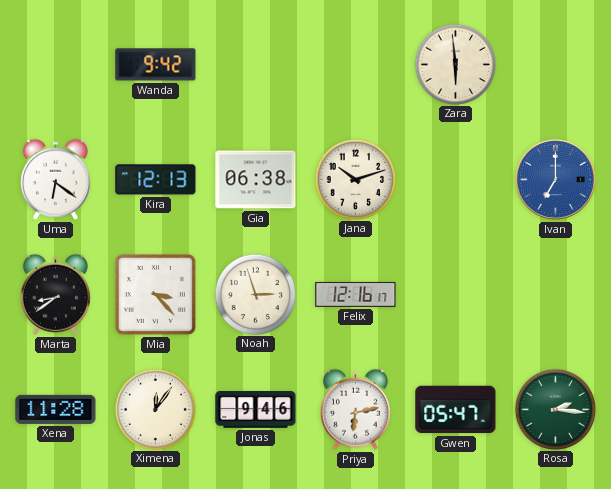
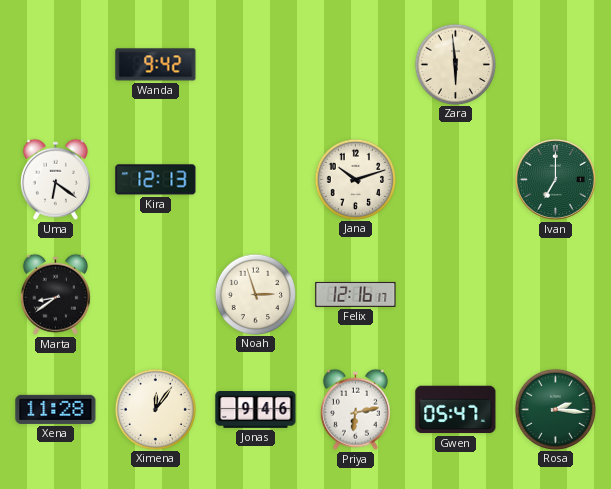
Gia: 06:38 -> none
Ivan dial: blue -> green
Mia: 3:23 -> none
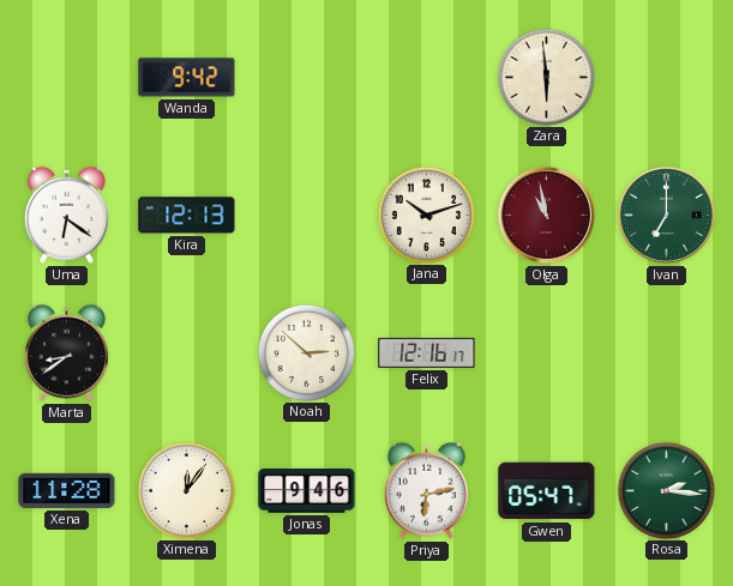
Olga: none -> 10:58
Noah: 2:57 -> 2:52
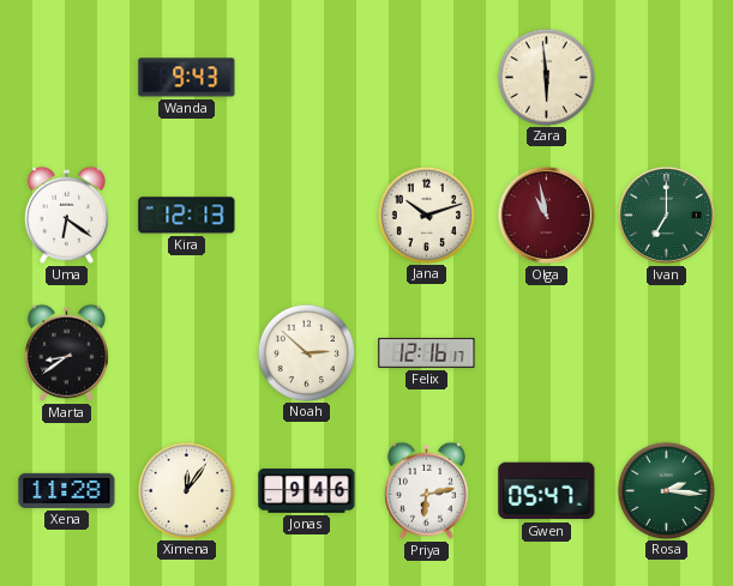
Wanda: 9:42 -> 9:43
